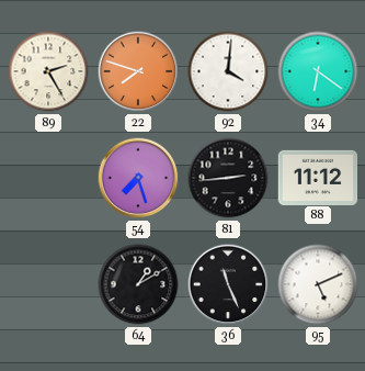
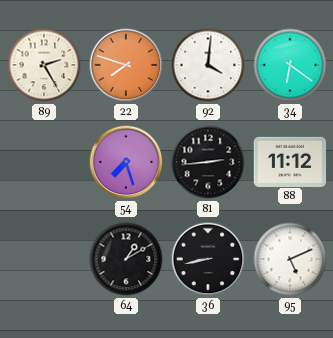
36: 11:26 -> 8:43
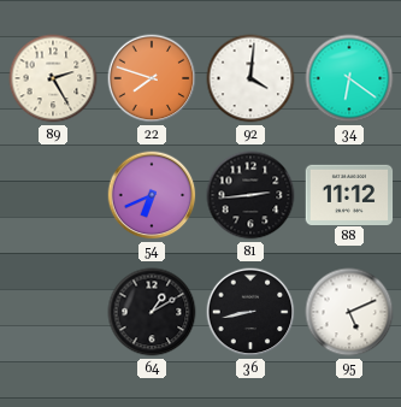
54: 7:27 -> 6:41
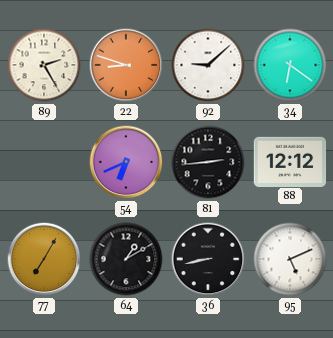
22: 7:48 -> 8:48
92: 4:01 -> 9:08
88: 11:12 -> 12:12
77: none -> 7:05
